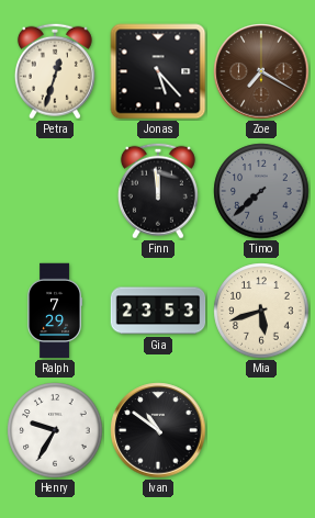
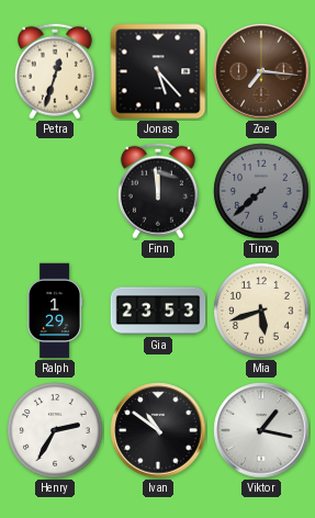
Zoe: 7:20 -> 7:16
Ralph: 7:29 -> 1:29
Henry: 9:35 -> 2:35
Viktor: none -> 1:17
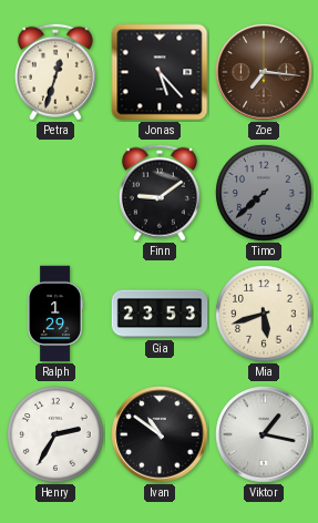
Finn: 11:59 -> 9:09
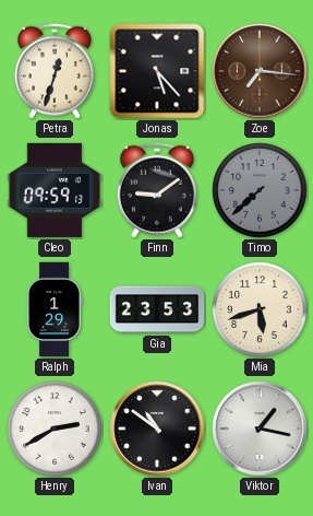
Cleo: none -> 09:59
Henry: 2:35 -> 2:40
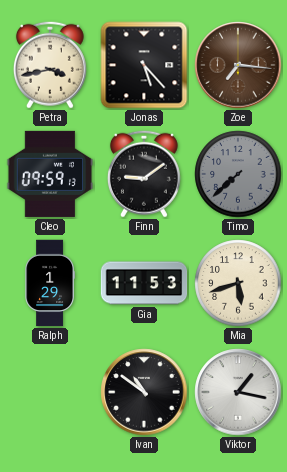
Petra: 12:33 -> 3:43
Gia: 23:53 -> 11:53
Henry: 2:40 -> none
